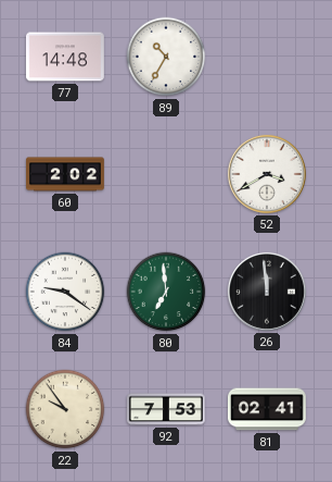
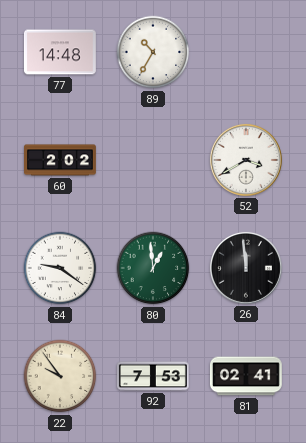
80: 6:59 -> 12:59
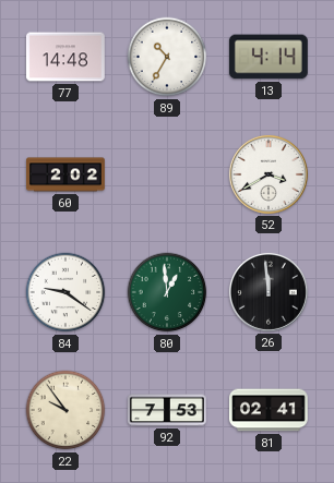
13: none -> 4:14
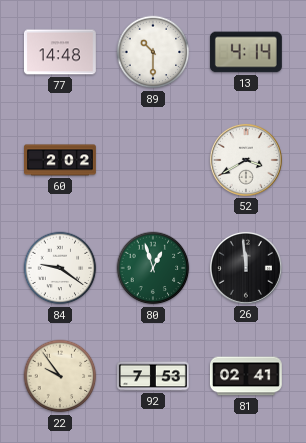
89: 10:35 -> 10:30
80: 12:59 -> 12:57
